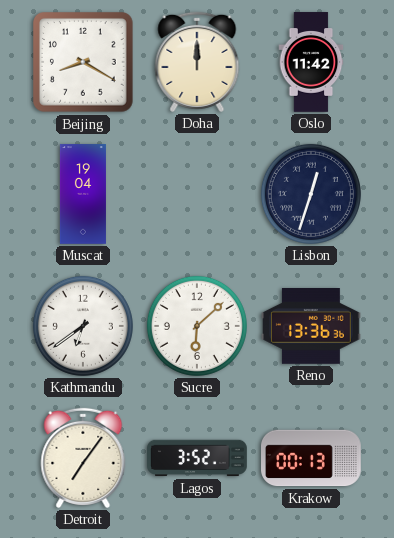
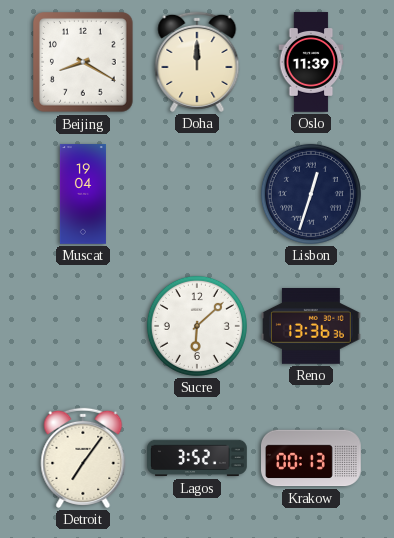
Oslo: 11:42 -> 11:39
Kathmandu: 6:39 -> none
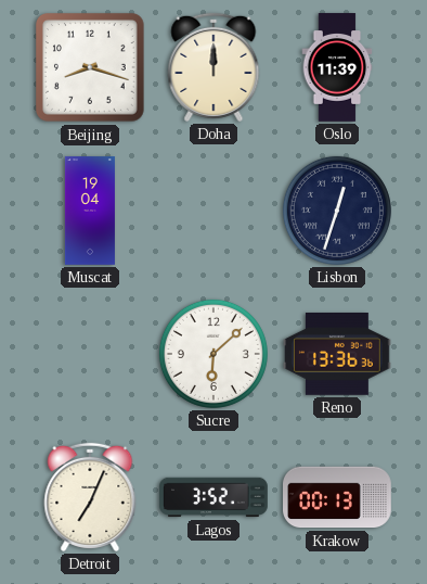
Beijing: 8:20 -> 8:18
Detroit: 7:06 -> 7:04
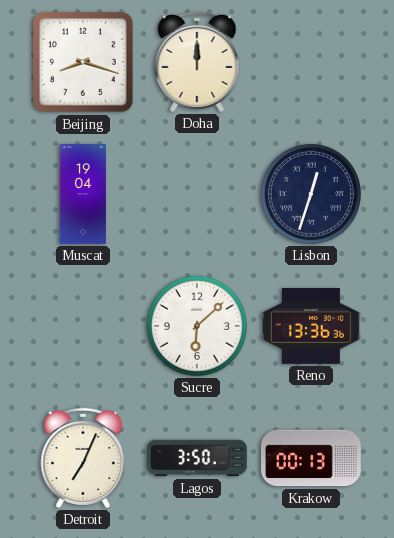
Oslo: 11:39 -> none
Lagos: 3:52 -> 3:50
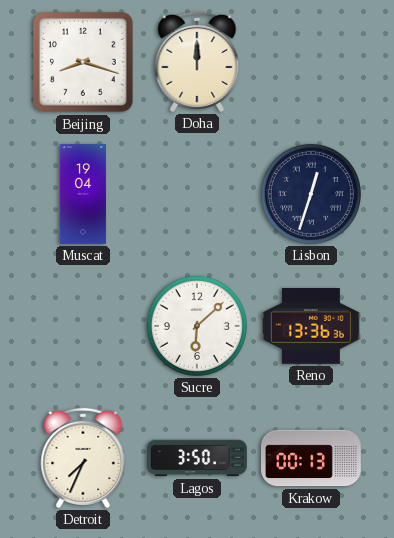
Detroit: 7:04 -> 7:34
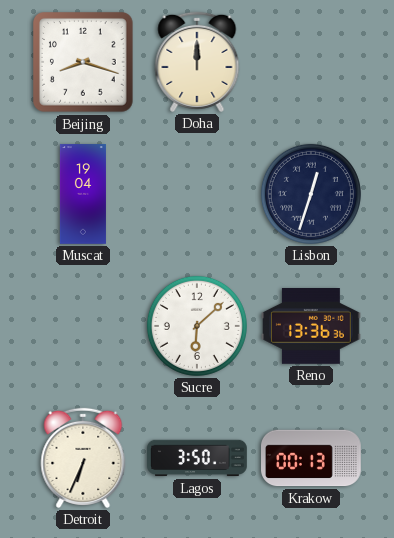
Detroit: 7:34 -> 6:34
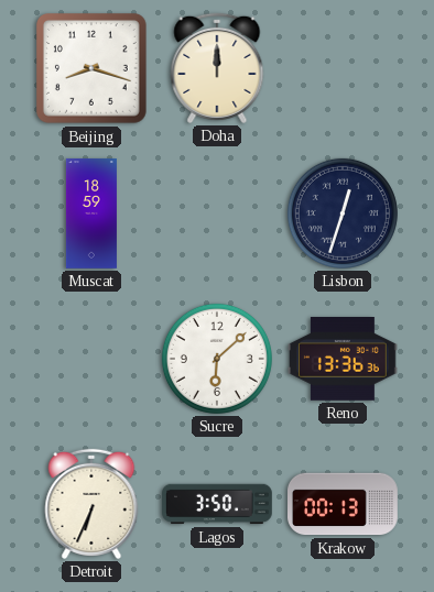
Muscat: 19:04 -> 18:59
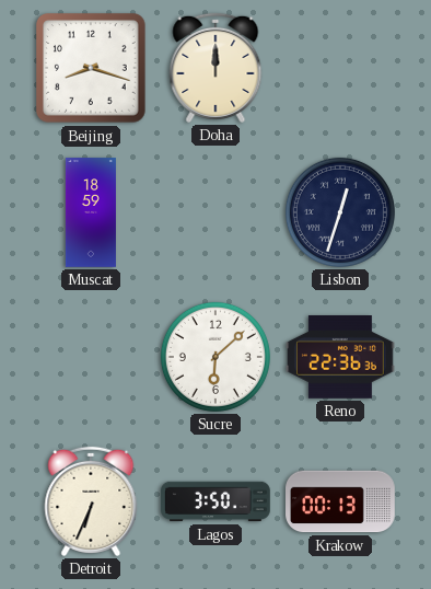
Reno: 13:36 -> 22:36
